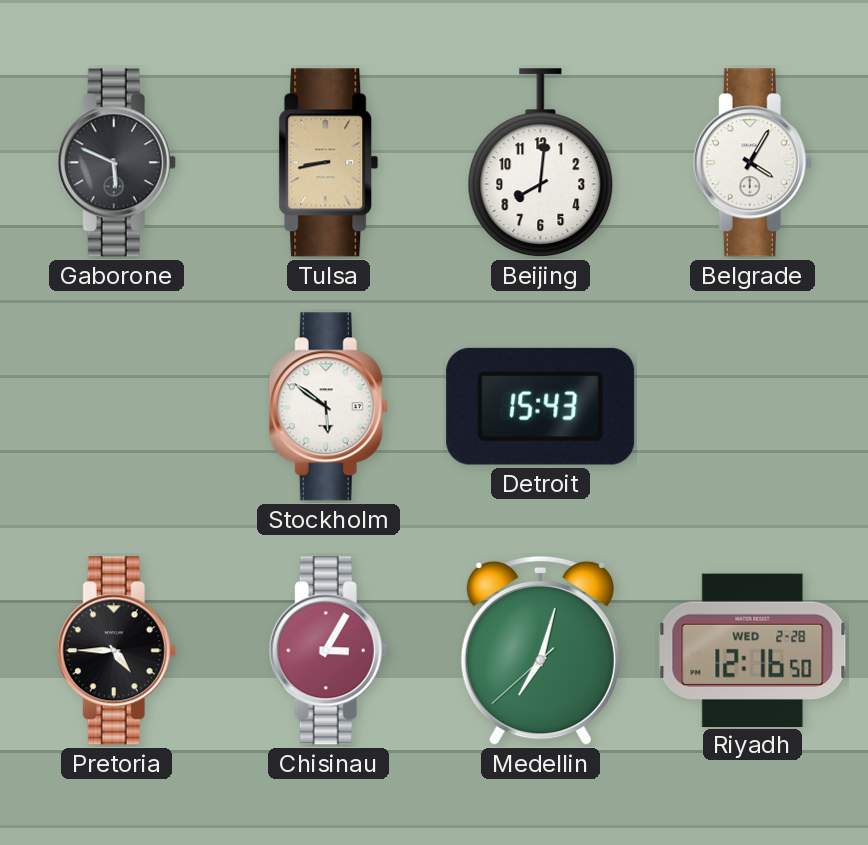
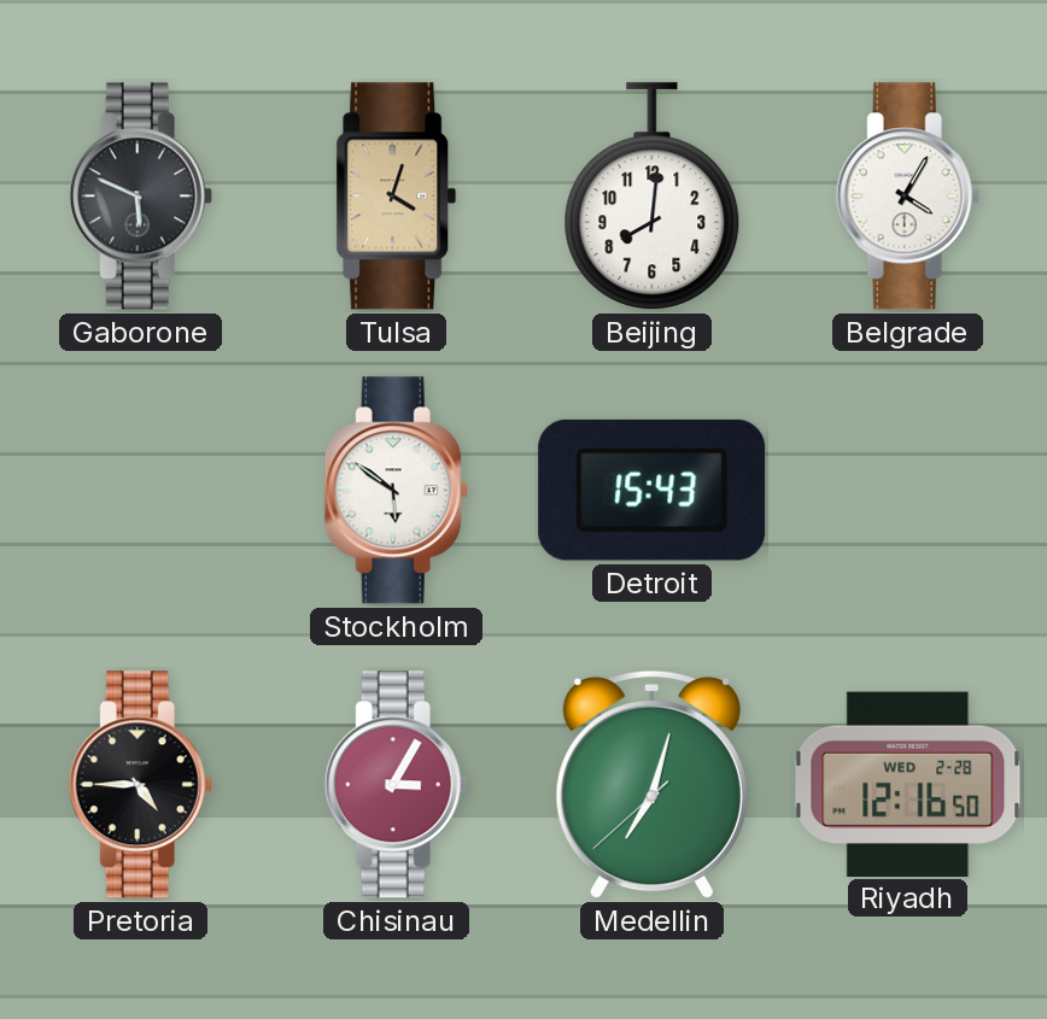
Tulsa: 8:43 -> 4:03
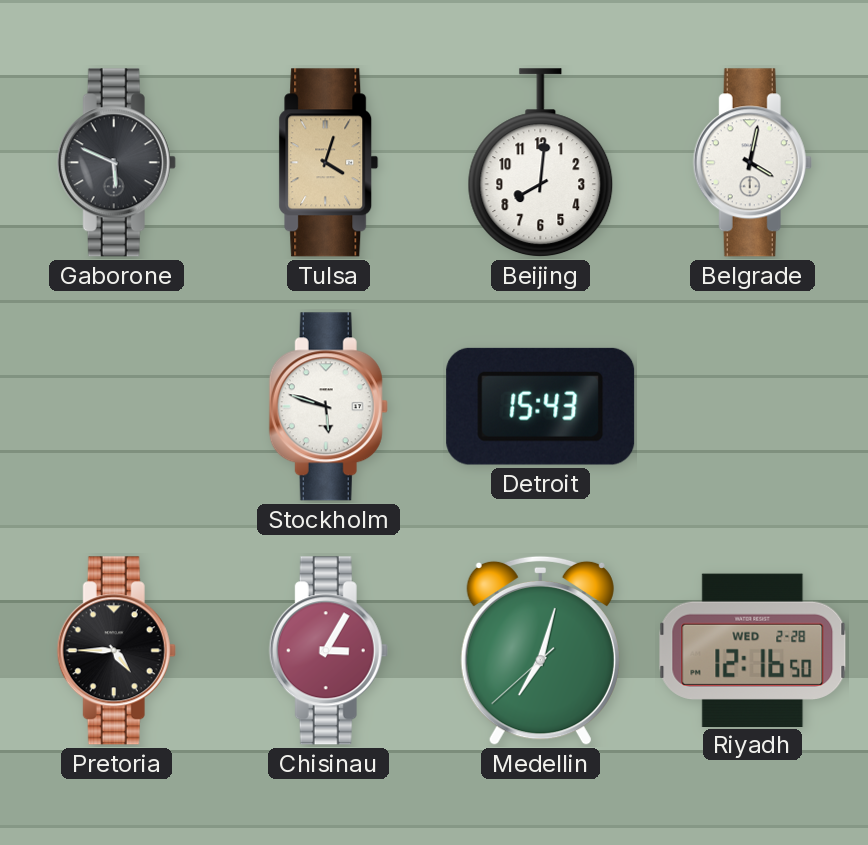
Belgrade: 4:05 -> 4:02
Stockholm: 5:51 -> 5:48
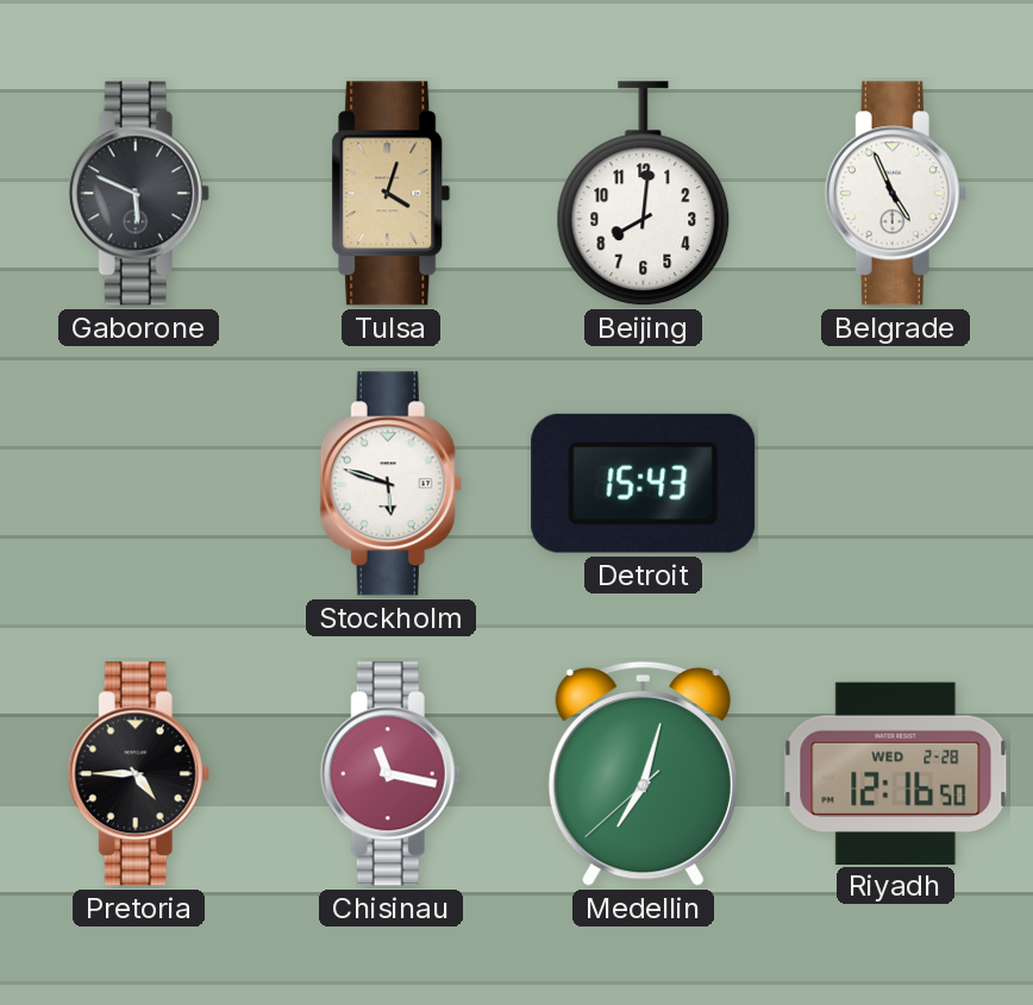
Belgrade: 4:02 -> 4:56
Chisinau: 3:05 -> 11:17
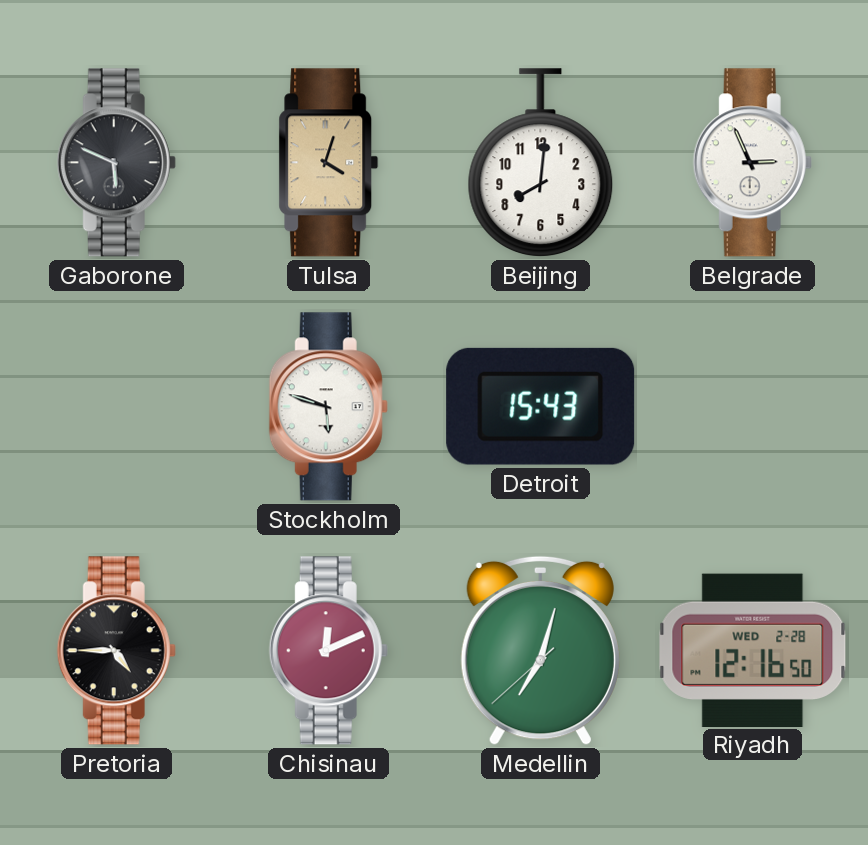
Belgrade: 4:56 -> 2:56
Chisinau: 11:17 -> 12:11
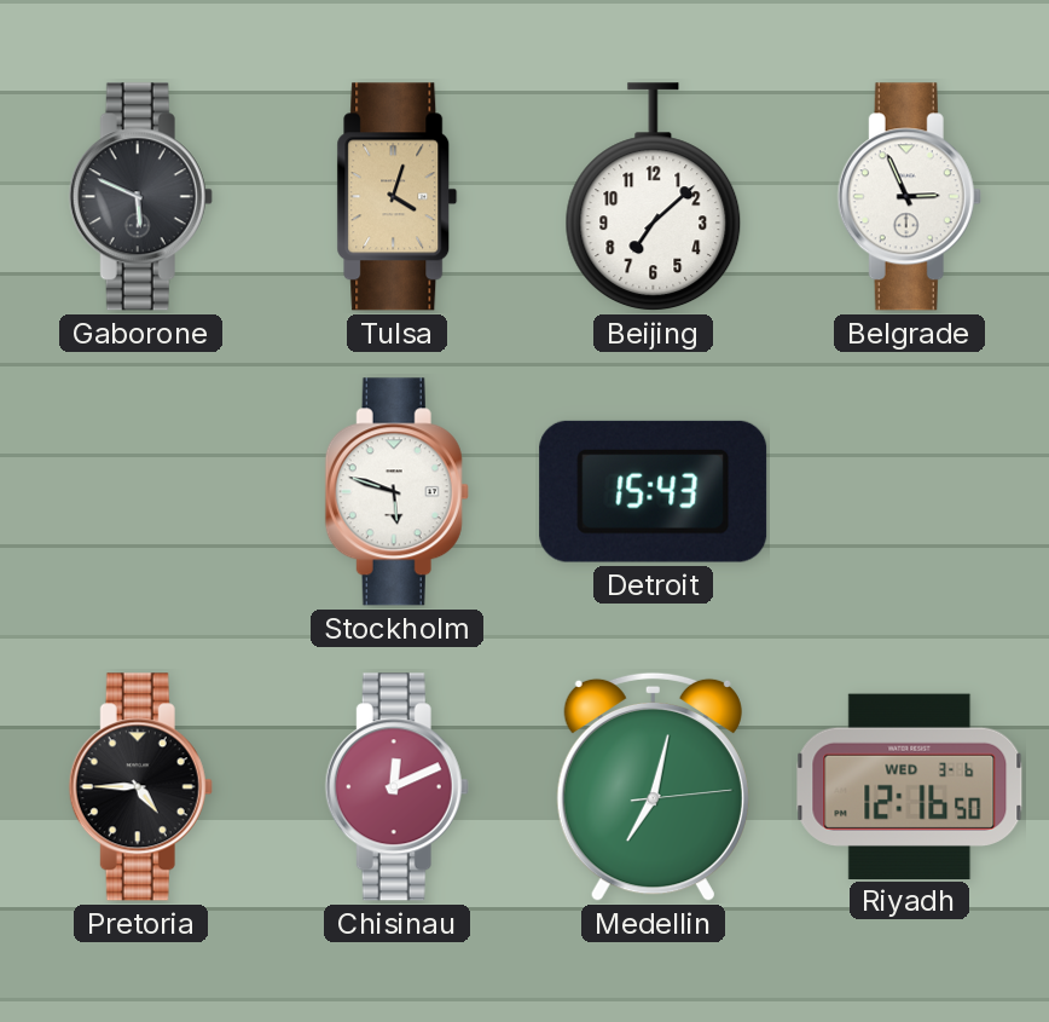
Beijing: 8:01 -> 7:08
Medellin: 7:02:38 -> 7:02:14
Riyadh date: WED 2-28 -> WED 3-6
